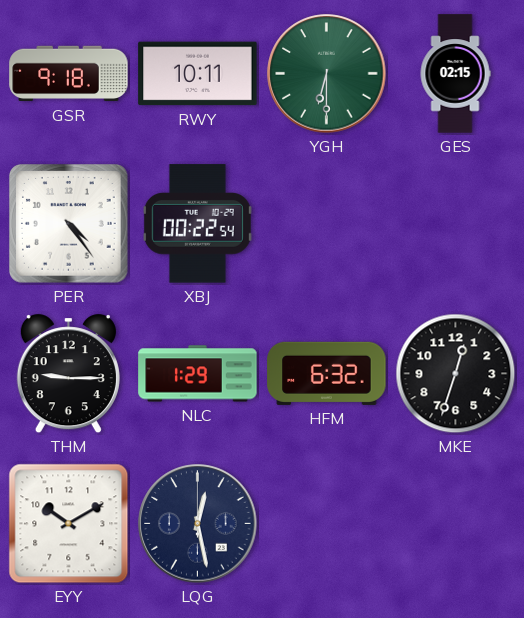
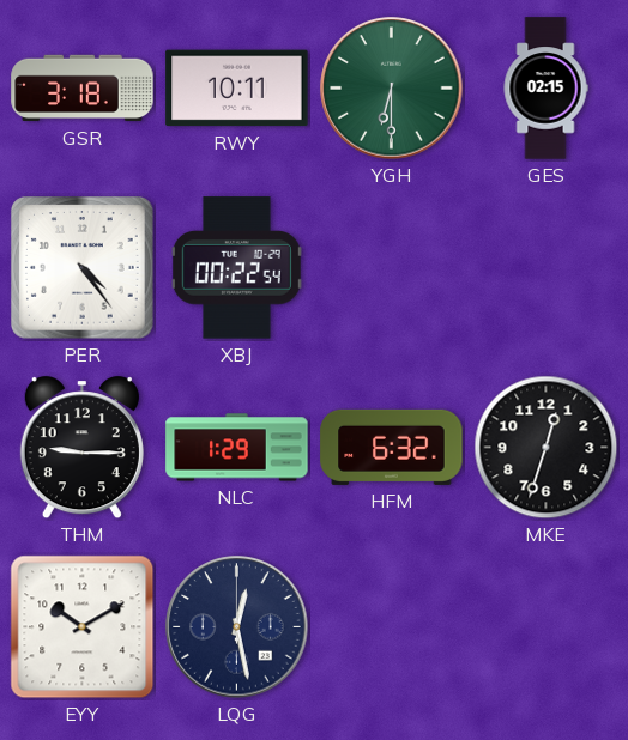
GSR: 9:18 -> 3:18
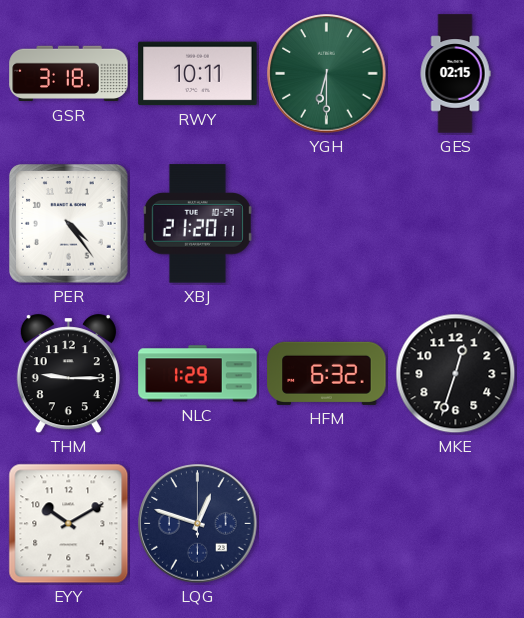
XBJ: 00:22 -> 21:20
LQG: 12:28 -> 12:48
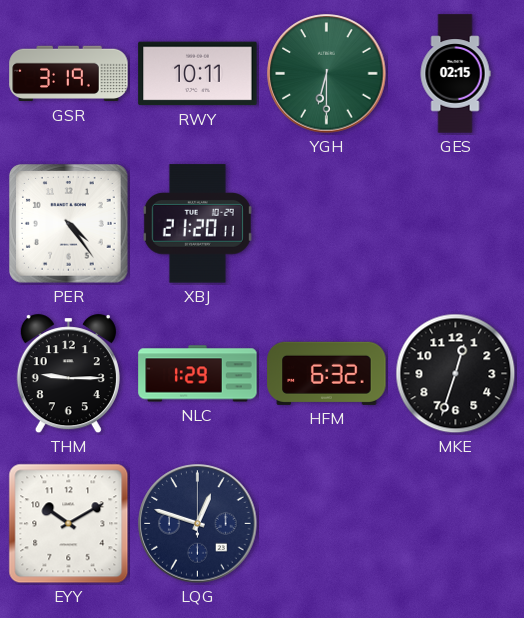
GSR: 3:18 -> 3:19
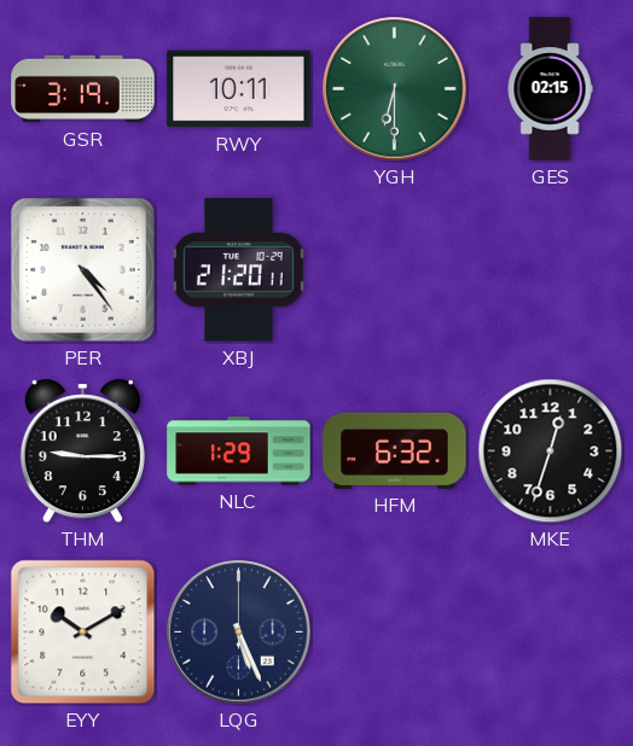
LQG: 12:48 -> 5:26
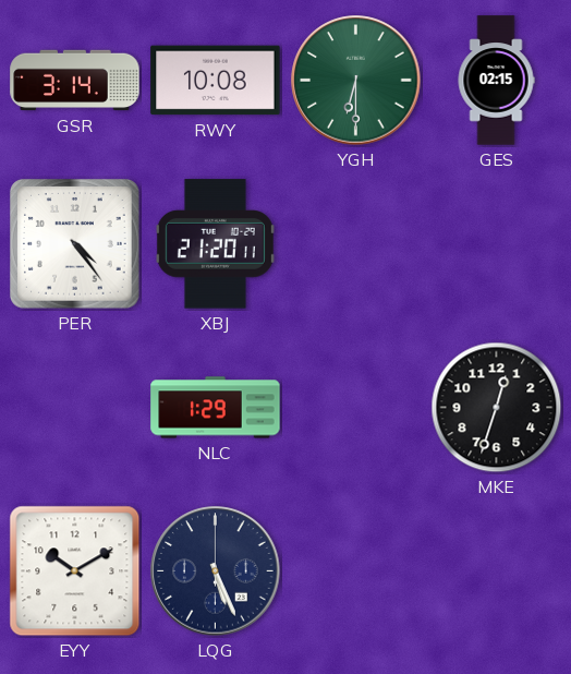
GSR: 3:19 -> 3:14
RWY: 10:11 -> 10:08
THM: 9:15 -> none
HFM: 6:32 -> none
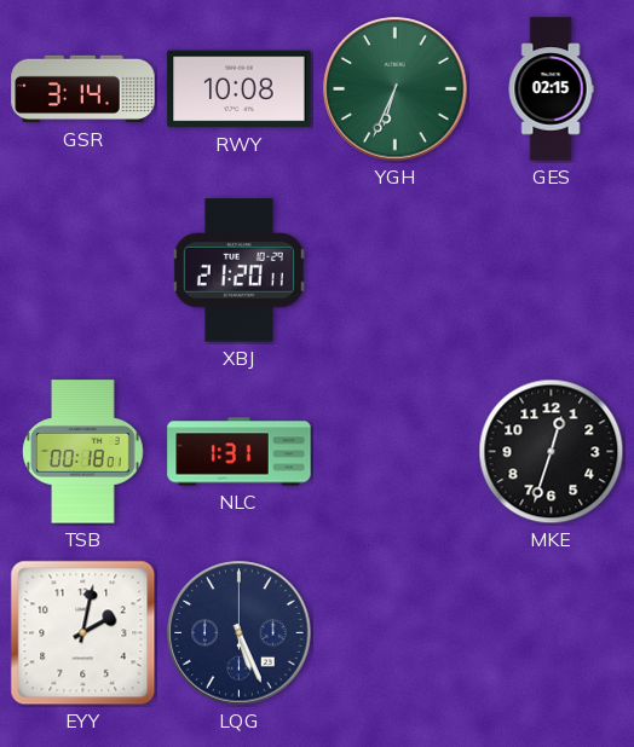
YGH: 6:30 -> 6:34
PER: 4:24 -> none
TSB: none -> 00:18
NLC: 1:29 -> 1:31
EYY: 10:10 -> 2:02
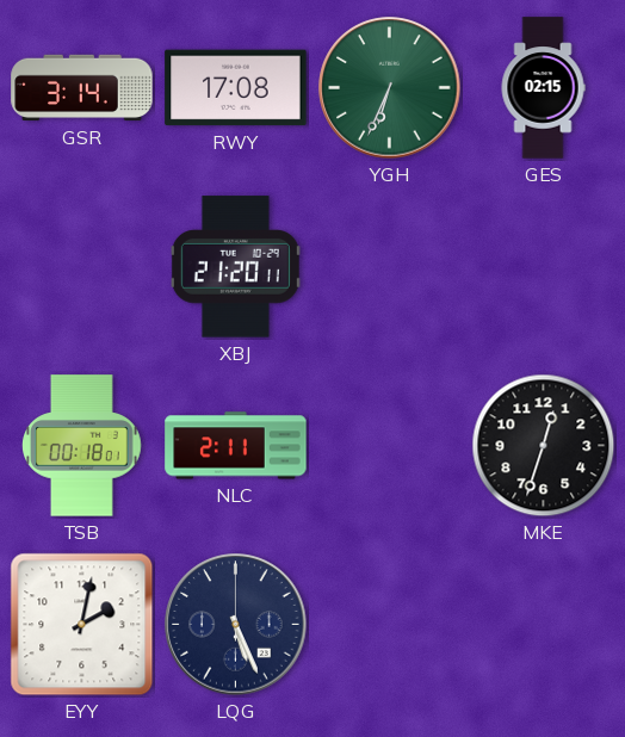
RWY: 10:08 -> 17:08
NLC: 1:31 -> 2:11
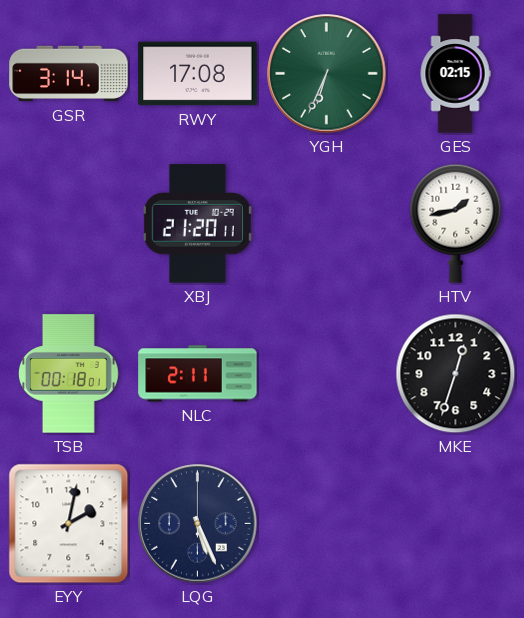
HTV: none -> 1:43
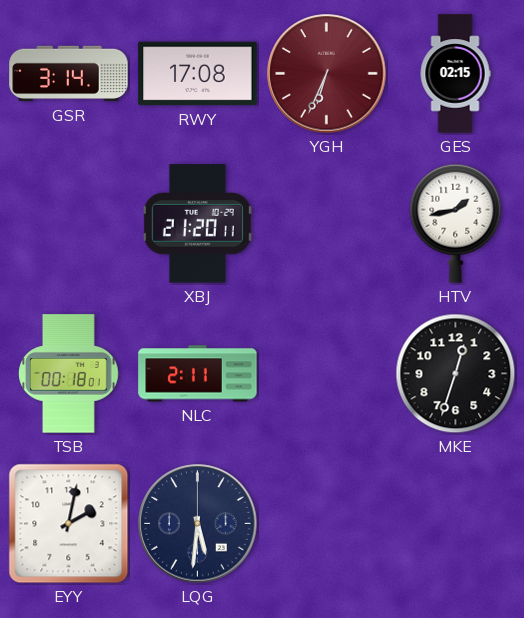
YGH dial: green -> burgundy
LQG: 5:26 -> 5:31
